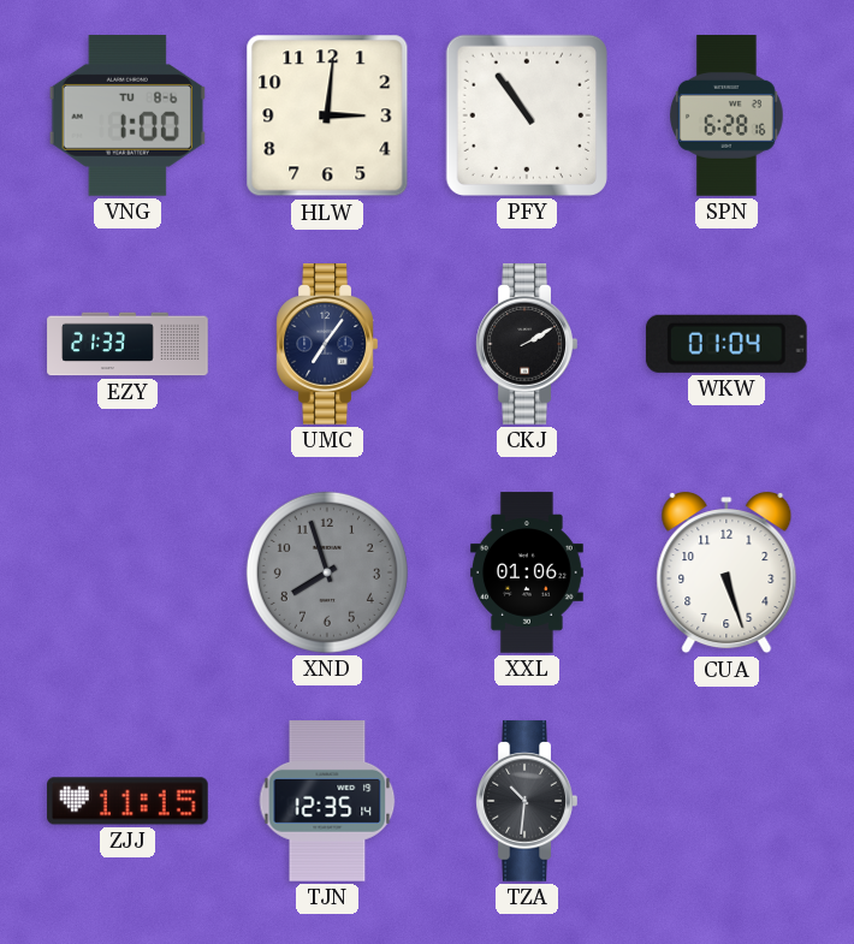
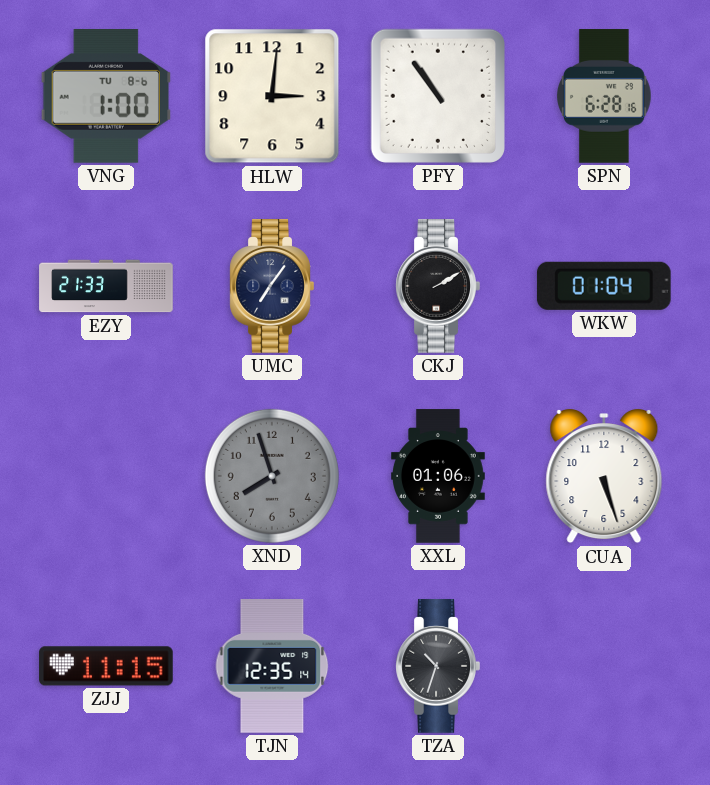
TZA: 10:31 -> 10:33
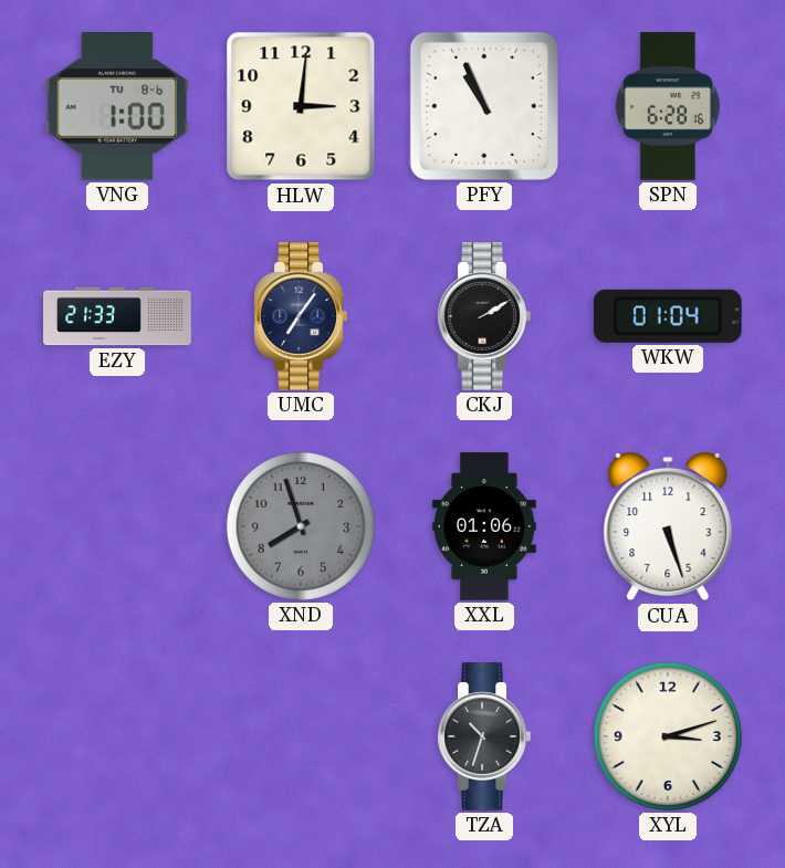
PFY: 10:54 -> 10:56
ZJJ: 11:15 -> none
TJN: 12:35 -> none
XYL: none -> 3:12
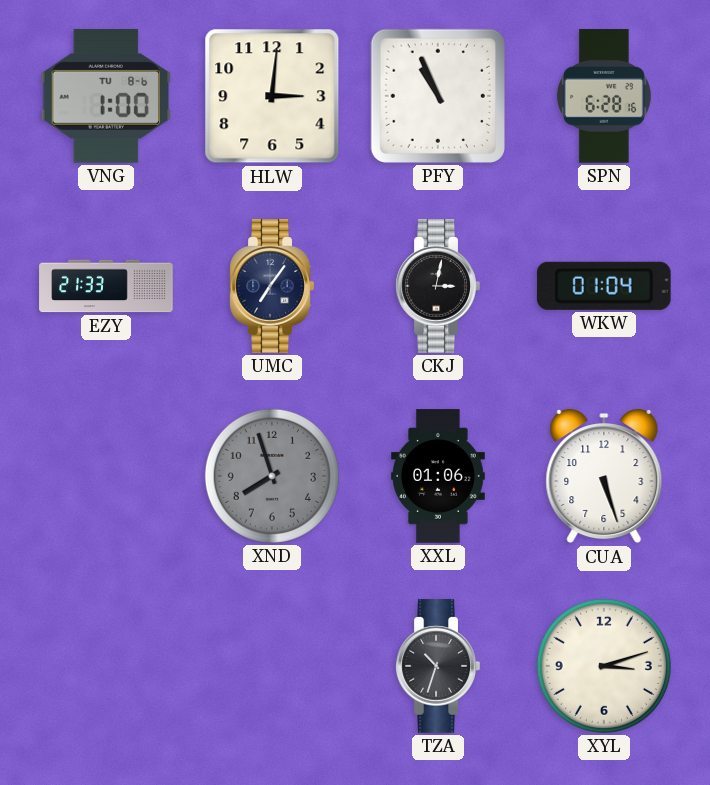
CKJ: 2:10 -> 3:02
